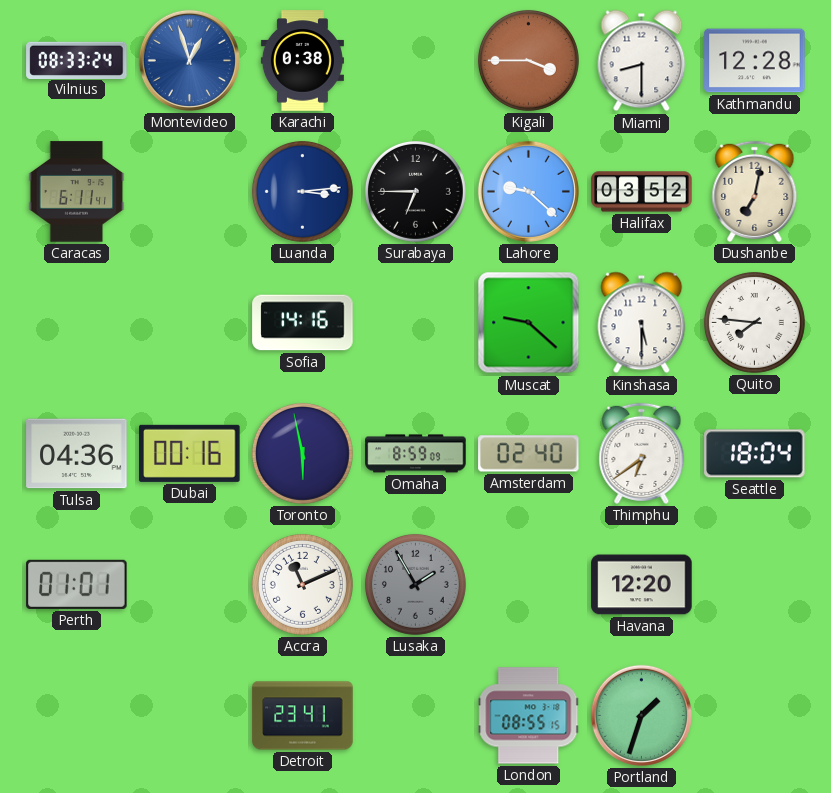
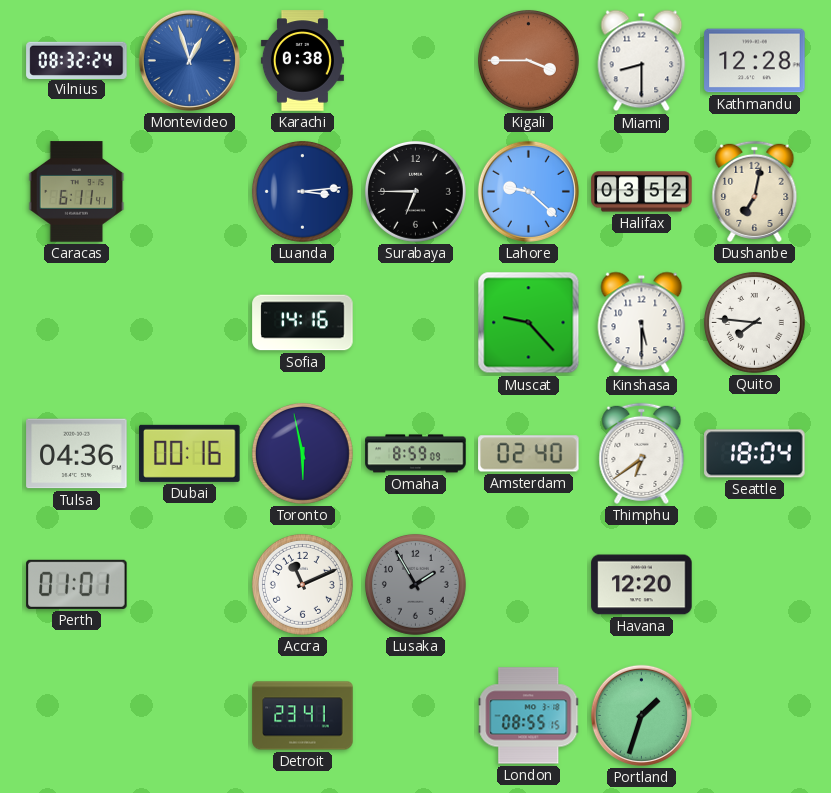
Vilnius: 08:33 -> 08:32
Muscat: 9:22 -> 9:23
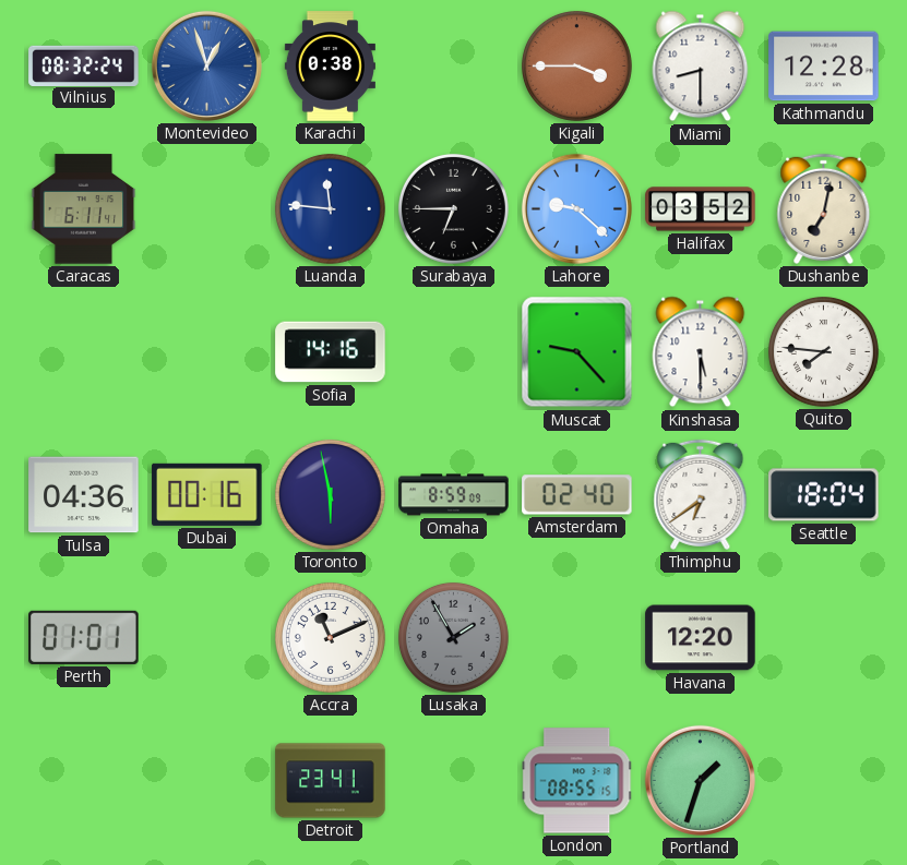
Luanda: 3:14 -> 11:46
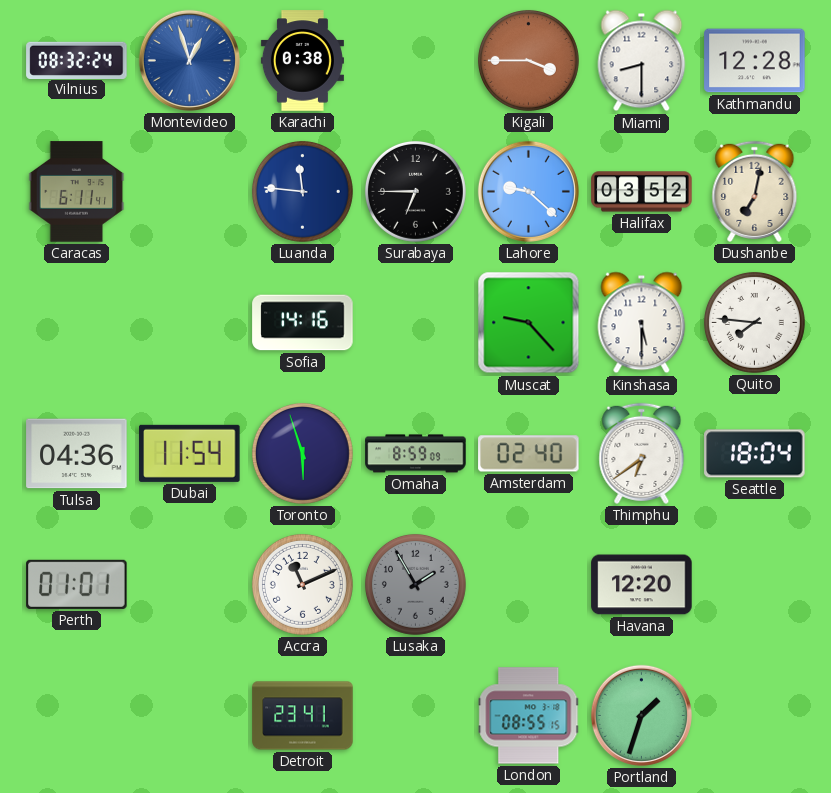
Dubai: 00:16 -> 11:54
Toronto: 5:58 -> 5:57
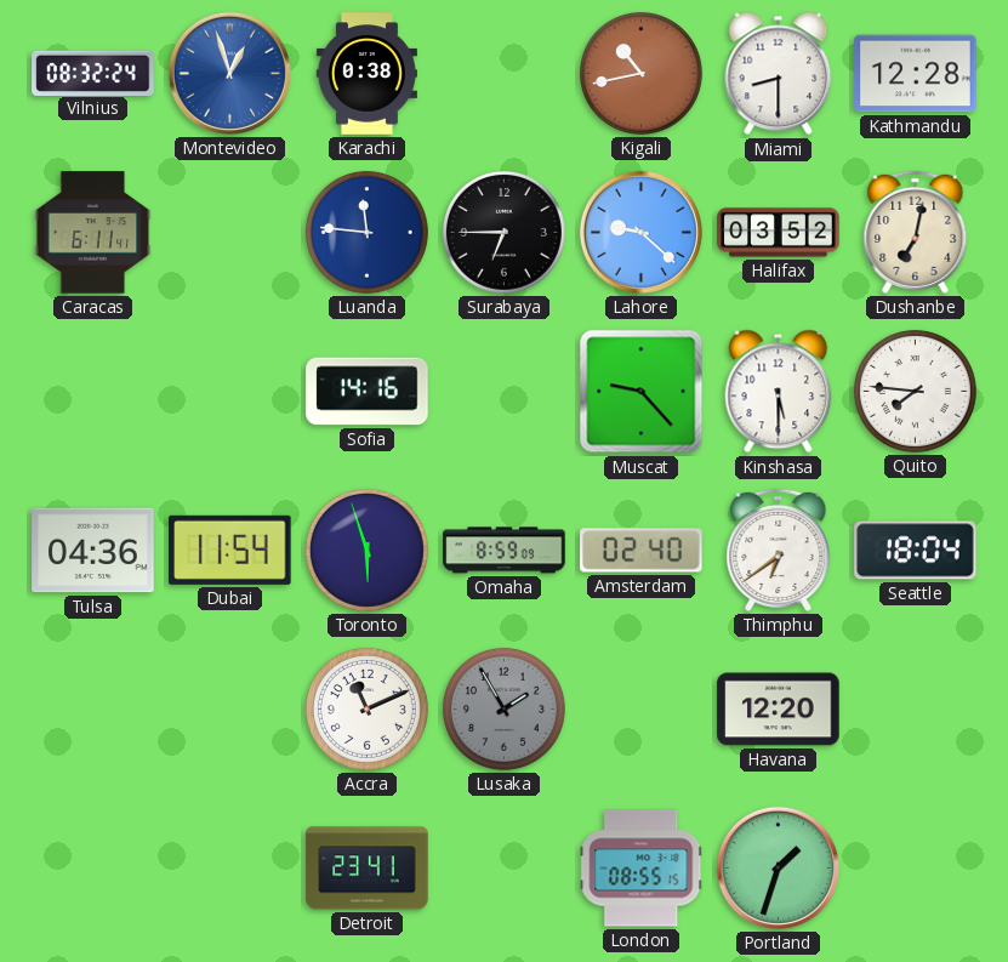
Kigali: 3:45 -> 10:43
Perth: 01:01 -> none
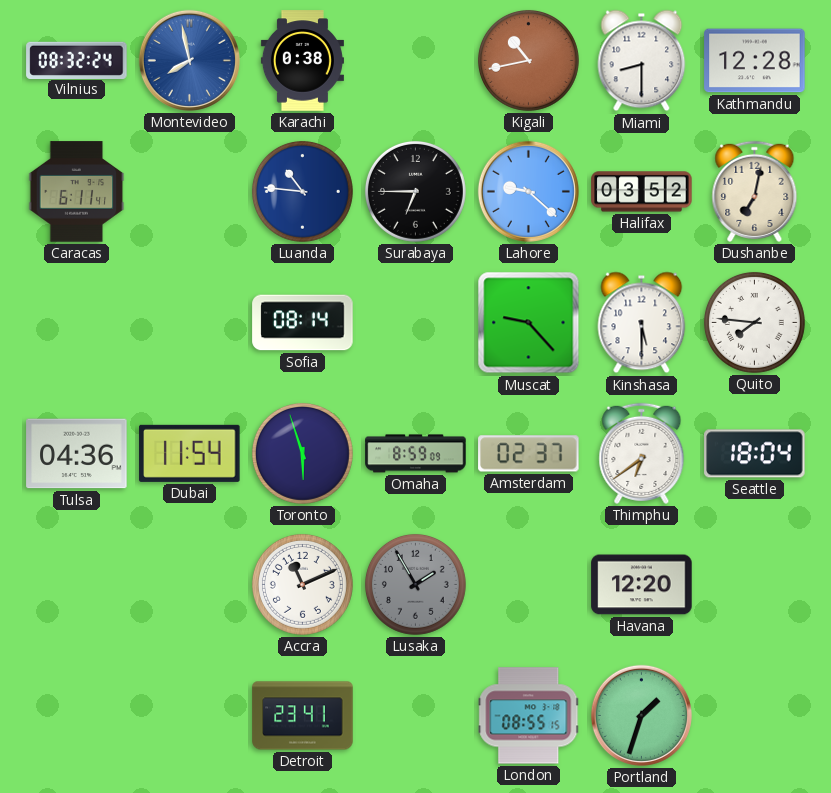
Montevideo: 12:57 -> 7:58
Luanda: 11:46 -> 10:46
Sofia: 14:16 -> 08:14
Amsterdam: 02:40 -> 02:37
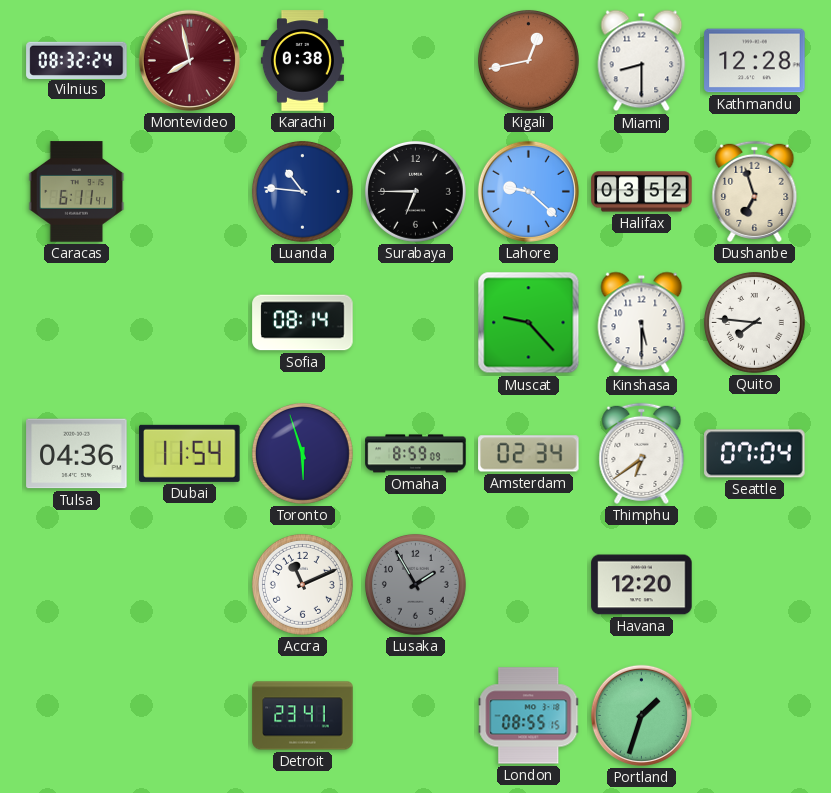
Montevideo dial: blue -> burgundy
Kigali: 10:43 -> 12:43
Dushanbe: 7:02 -> 6:57
Amsterdam: 02:37 -> 02:34
Seattle: 18:04 -> 07:04
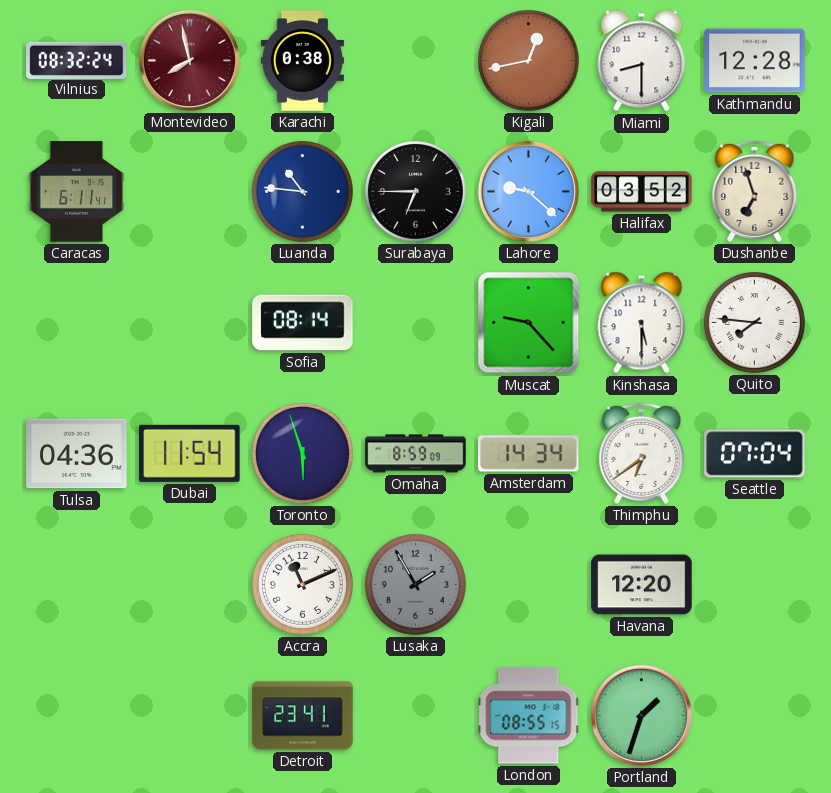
Amsterdam: 02:34 -> 14:34
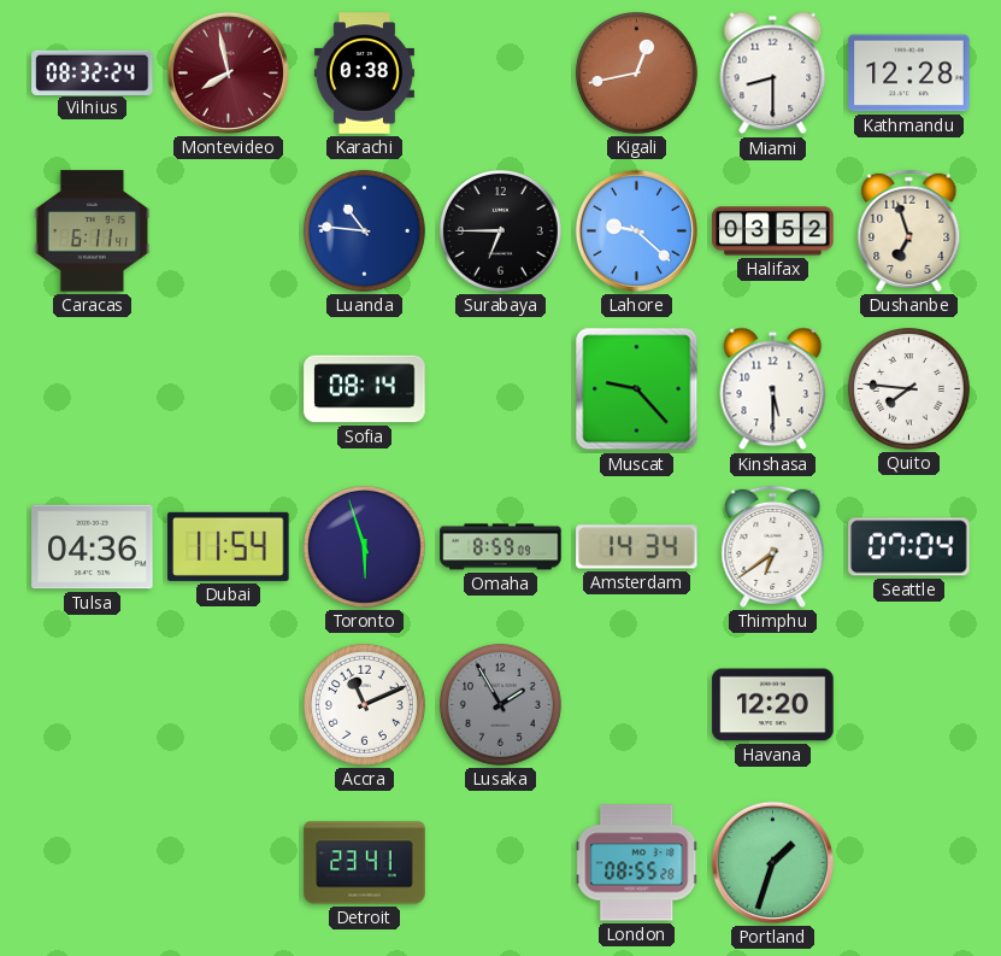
London: 08:55:15 -> 08:55:28
